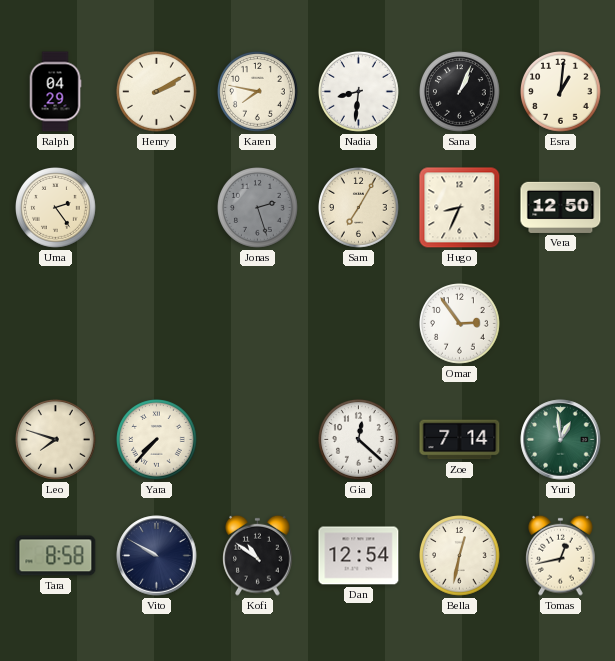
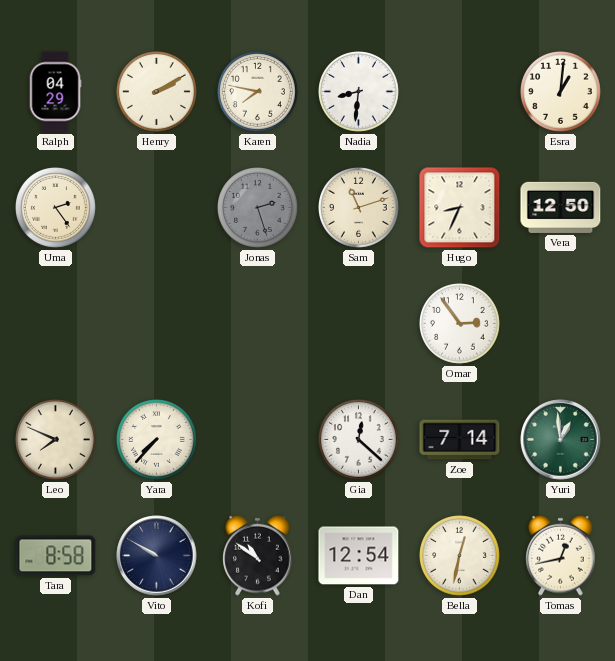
Sana: 1:04 -> none
Sam: 7:05 -> 11:12
Leo: 7:48 -> 7:49
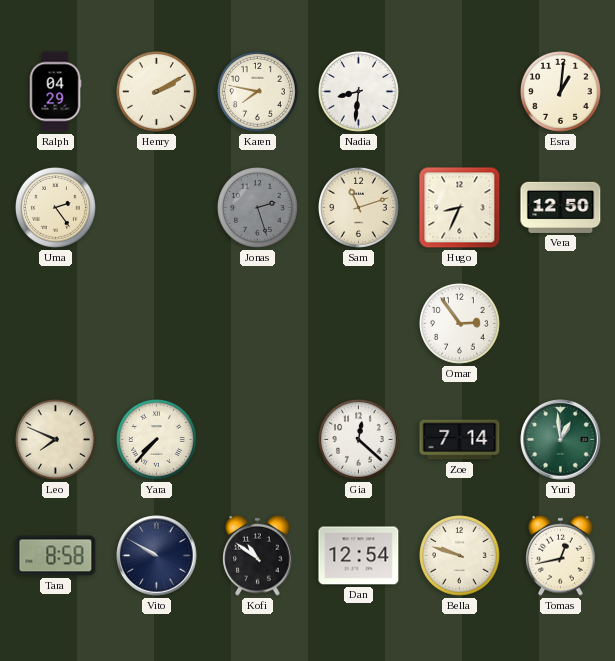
Bella: 12:32 -> 9:48
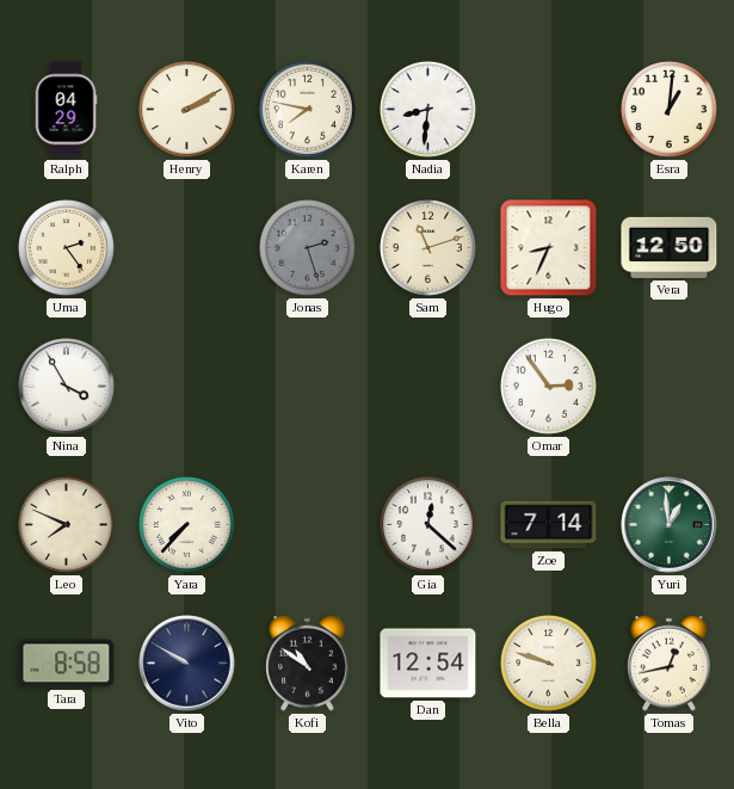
Nina: none -> 3:55
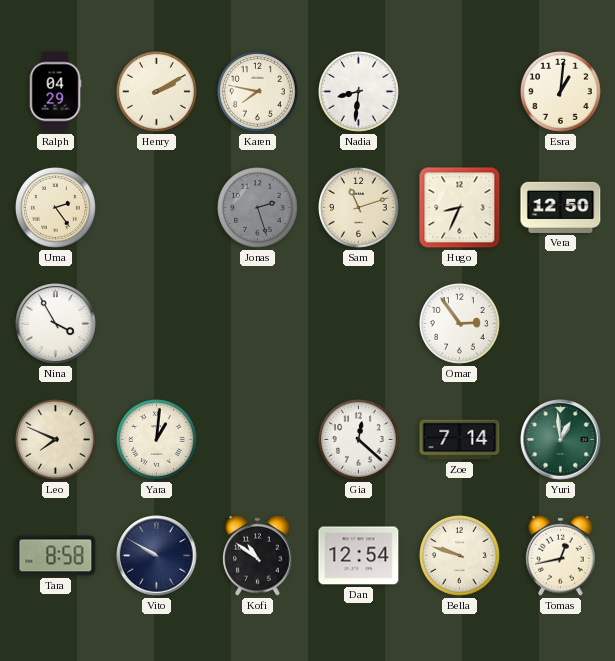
Yara: 7:37 -> 1:01
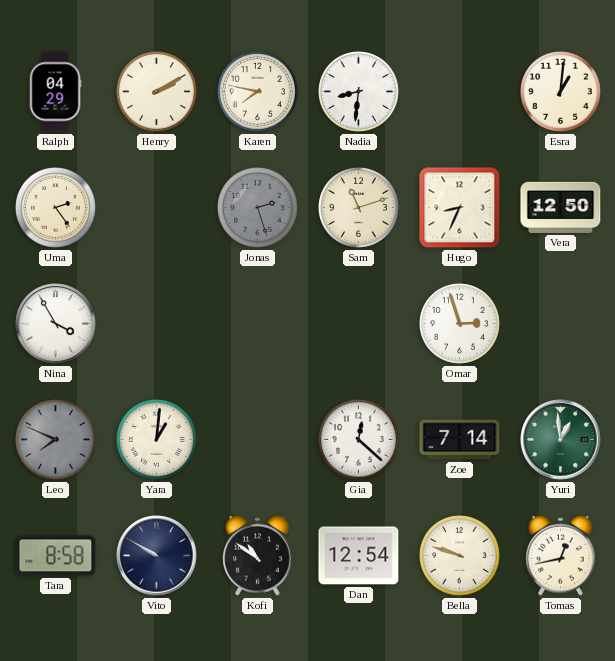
Omar: 2:54 -> 2:57
Leo dial: cream -> grey
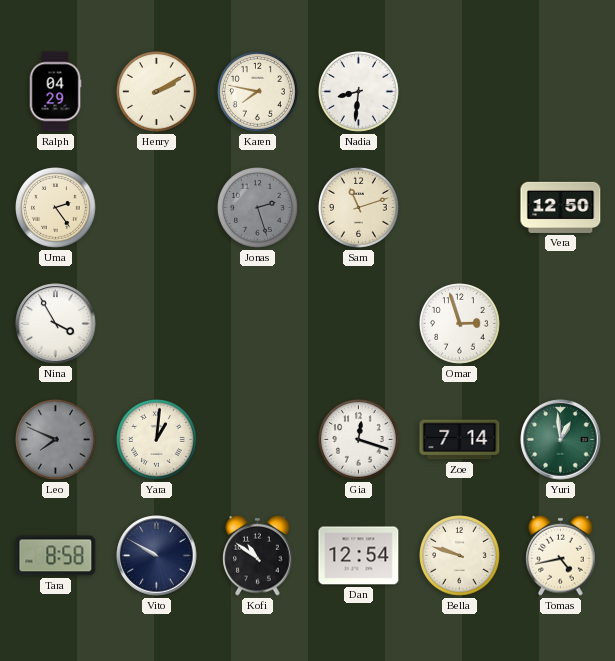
Esra: 1:01 -> none
Hugo: 8:34 -> none
Gia: 12:22 -> 12:18
Tomas: 12:43 -> 4:43
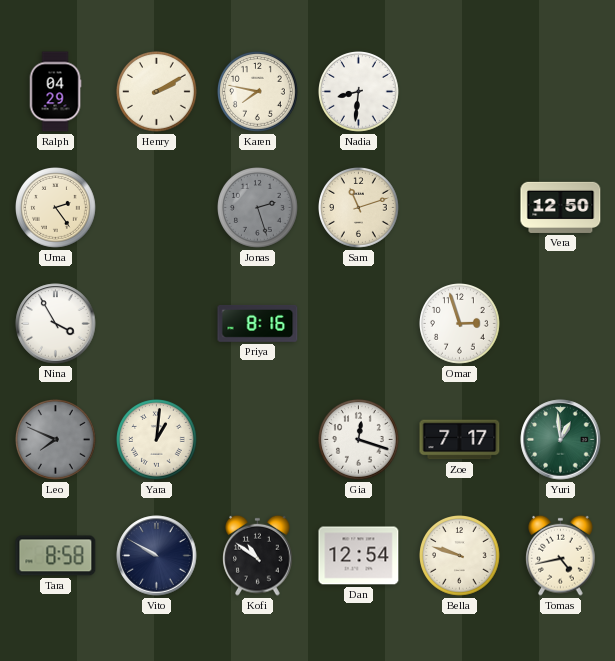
Priya: none -> 8:16
Zoe: 7:14 -> 7:17
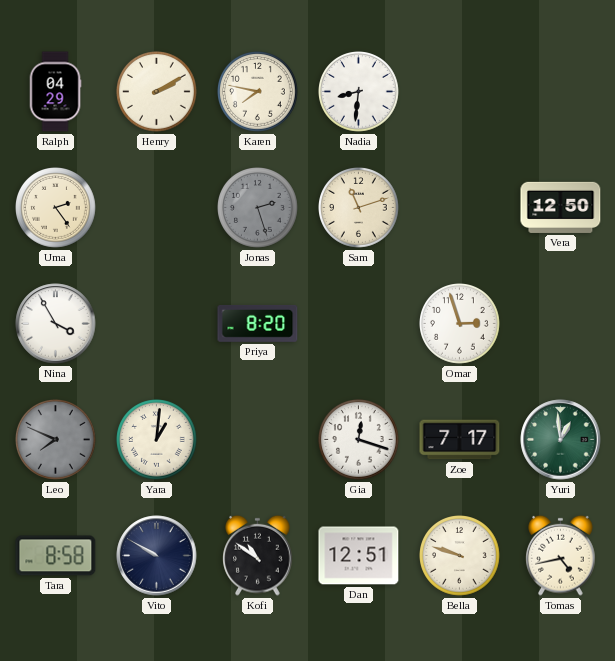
Priya: 8:16 -> 8:20
Dan: 12:54 -> 12:51
